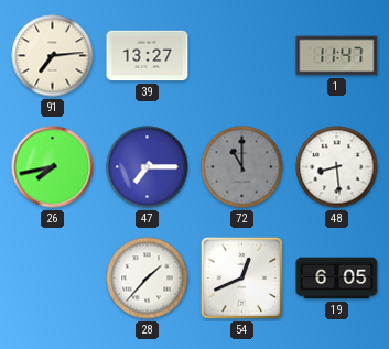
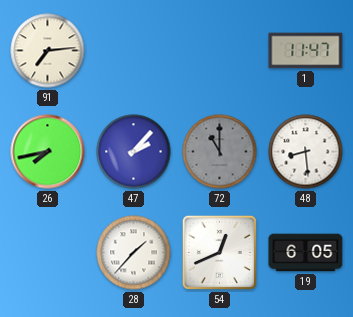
39: 13:27 -> none
47: 7:15 -> 2:07
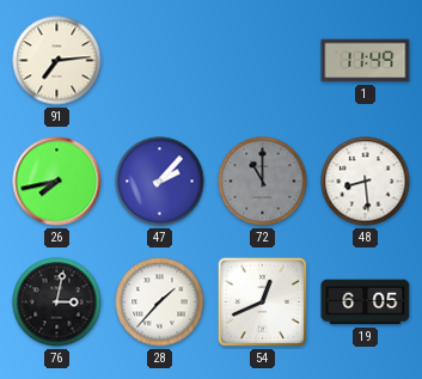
1: 11:47 -> 11:49
76: none -> 3:02
